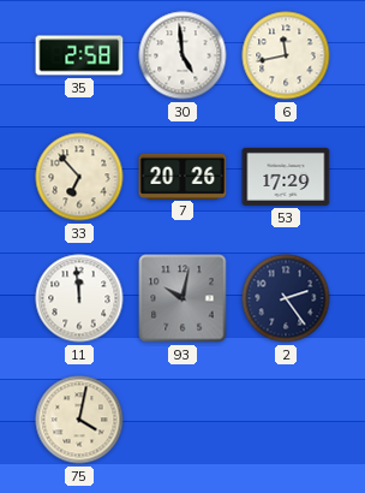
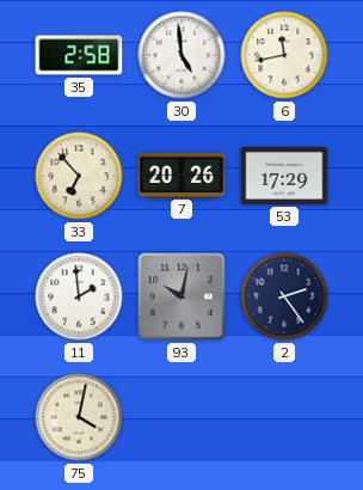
11: 11:59 -> 1:59
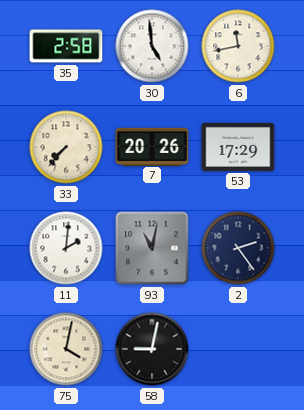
33: 6:53 -> 7:37
11: 1:59 -> 2:01
93: 10:02 -> 11:02
58: none -> 9:02
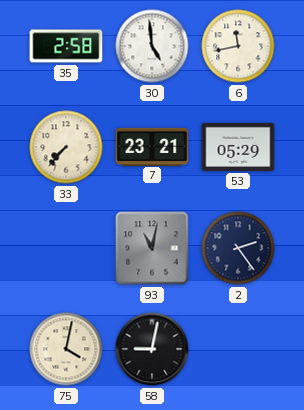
7: 20:26 -> 23:21
53: 17:29 -> 05:29
11: 2:01 -> none
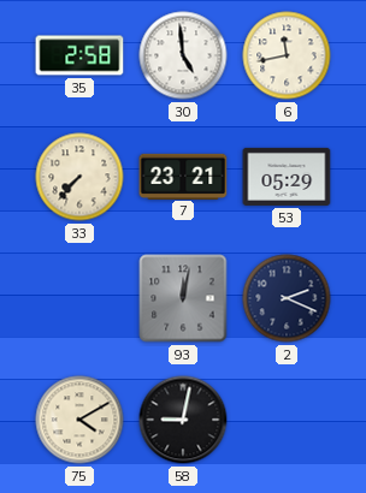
93: 11:02 -> 12:02
2: 2:24 -> 2:19
75: 4:02 -> 4:10
